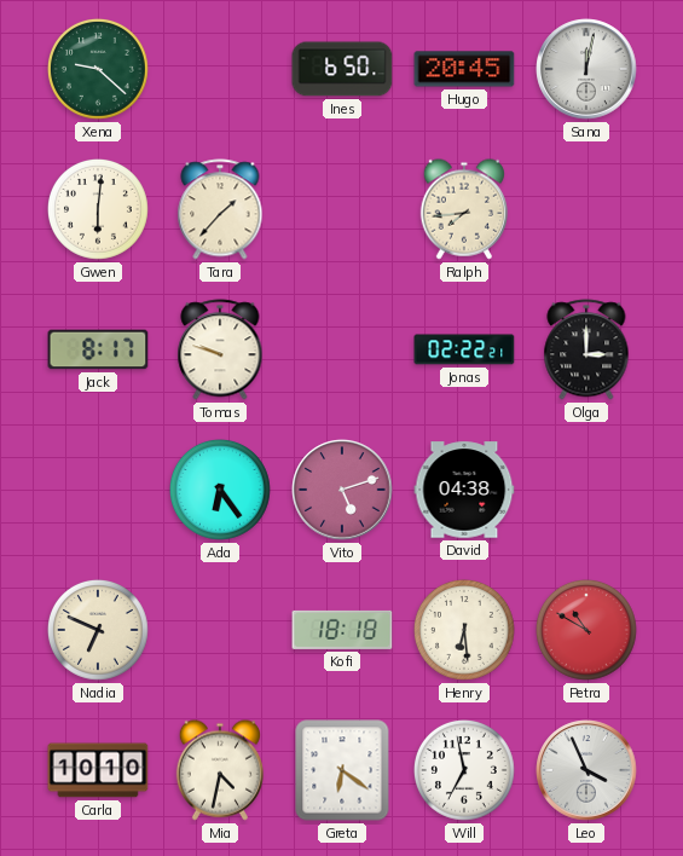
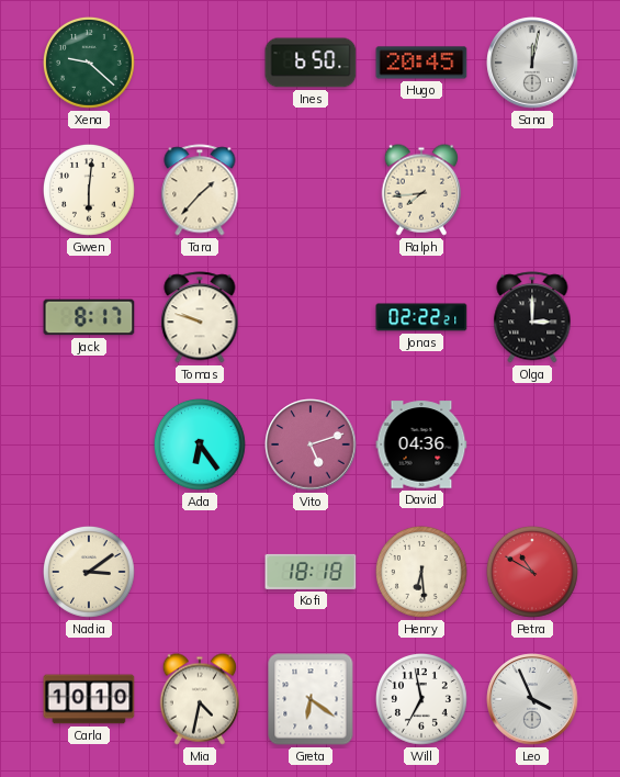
David: 04:38 -> 04:36
Nadia: 6:49 -> 3:09
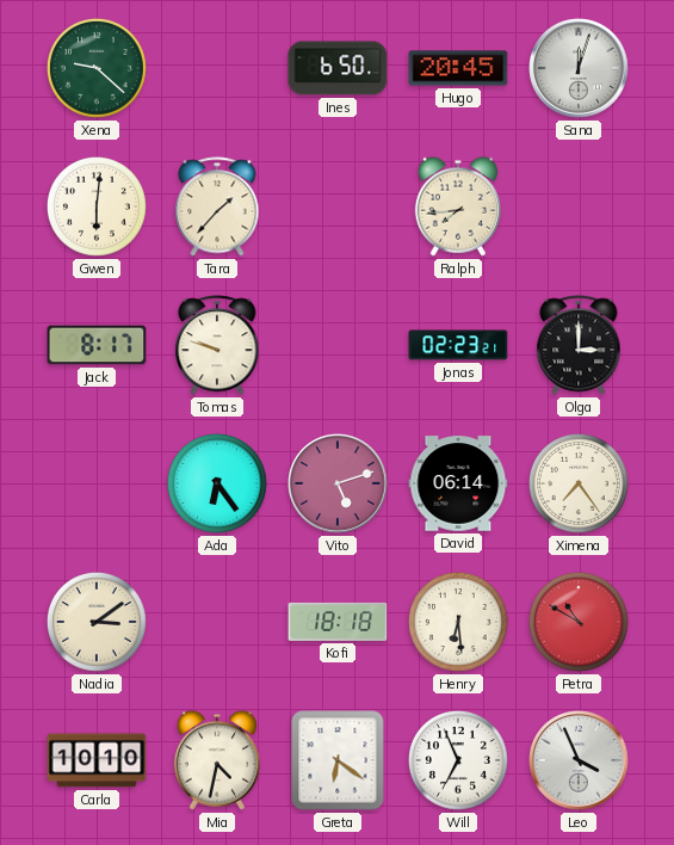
Sana: 12:02 -> 12:03
Jonas: 02:22 -> 02:23
David: 04:36 -> 06:14
Ximena: none -> 7:24
Will: 6:58 -> 6:56
